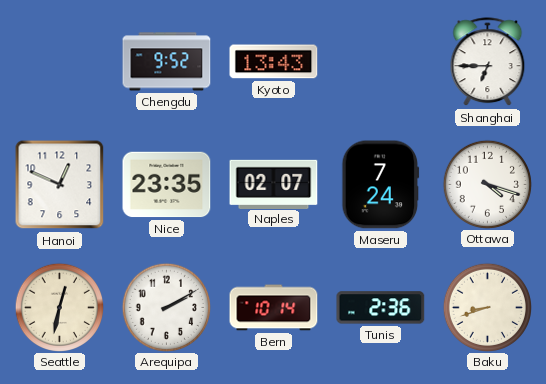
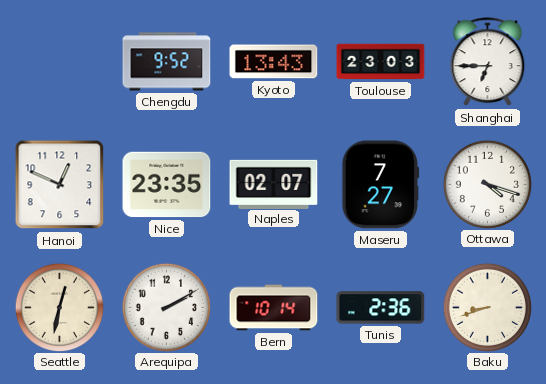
Toulouse: none -> 23:03
Maseru: 7:24 -> 7:27
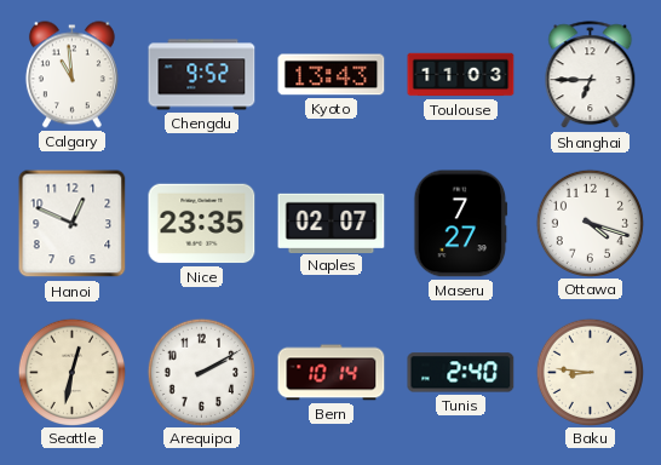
Calgary: none -> 10:59
Toulouse: 23:03 -> 11:03
Tunis: 2:36 -> 2:40
Baku: 8:42 -> 8:46
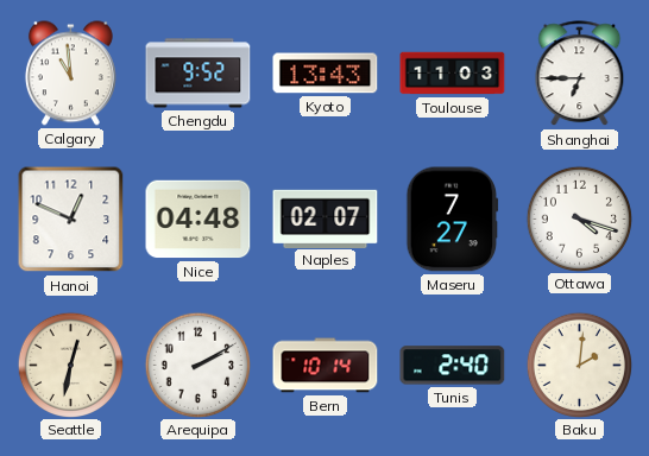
Nice: 23:35 -> 04:48
Baku: 8:46 -> 2:01
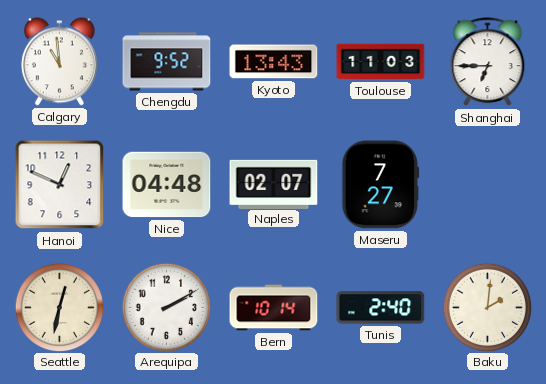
Ottawa: 4:18 -> none
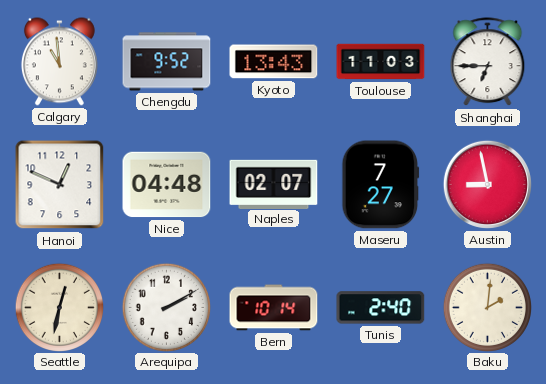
Austin: none -> 8:58
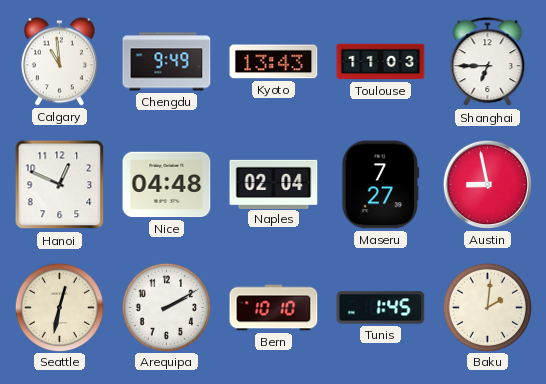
Chengdu: 9:52 -> 9:49
Naples: 02:07 -> 02:04
Bern: 10:14 -> 10:10
Tunis: 2:40 -> 1:45
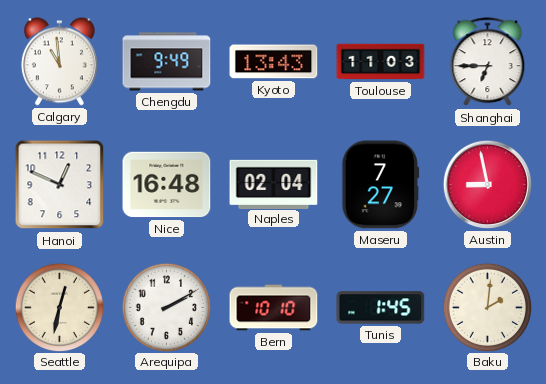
Nice: 04:48 -> 16:48
